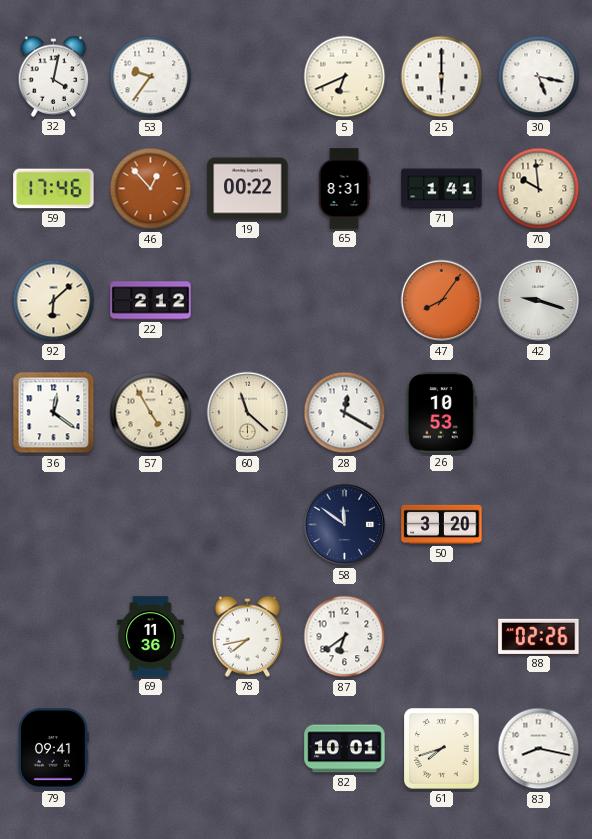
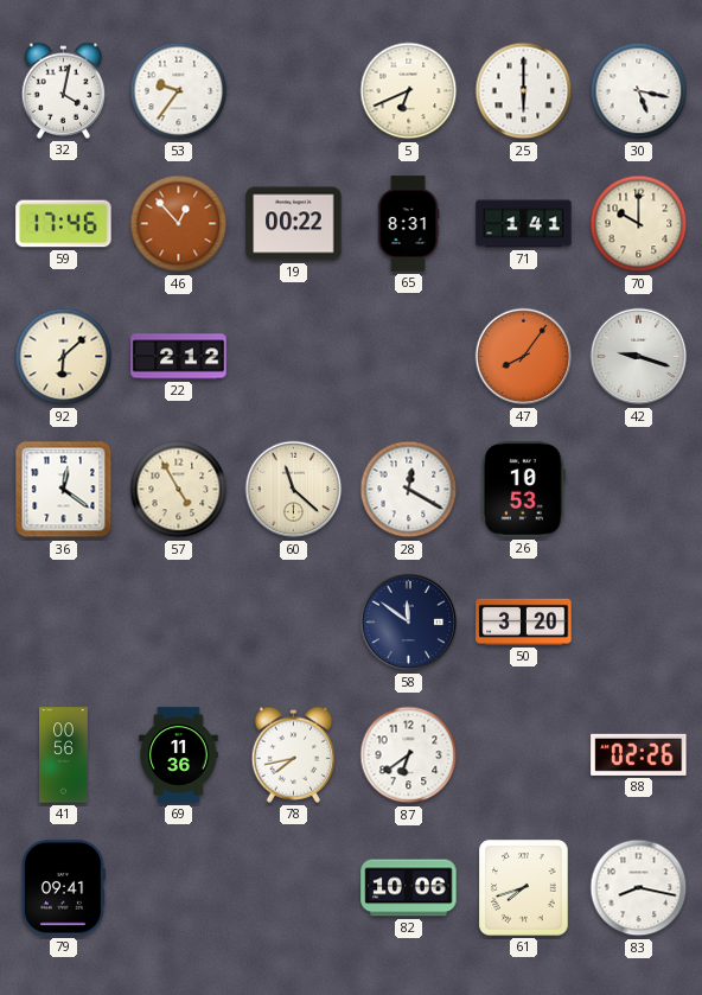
70: 9:59 -> 10:00
41: none -> 00:56
82: 10:01 -> 10:06
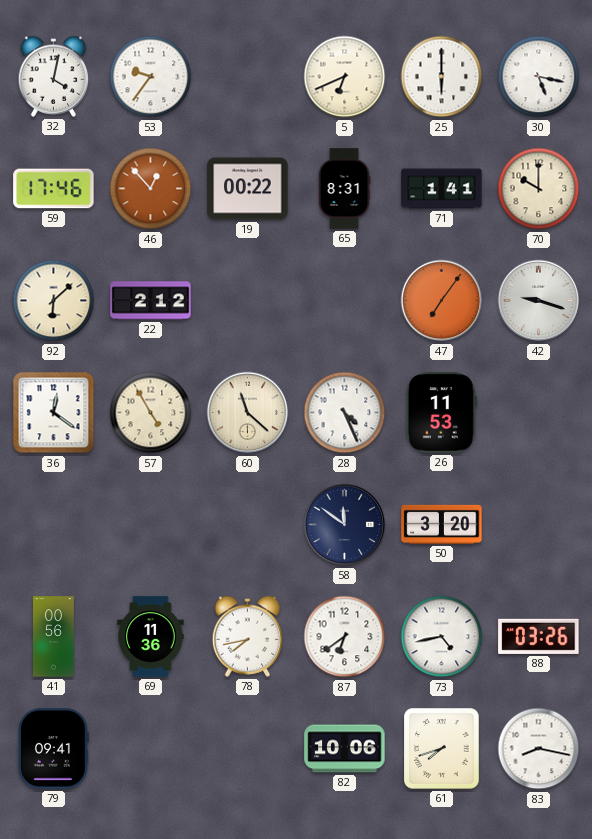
47: 8:06 -> 7:06
28: 12:20 -> 4:26
26: 10:53 -> 11:53
73: none -> 4:43
88: 02:26 -> 03:26
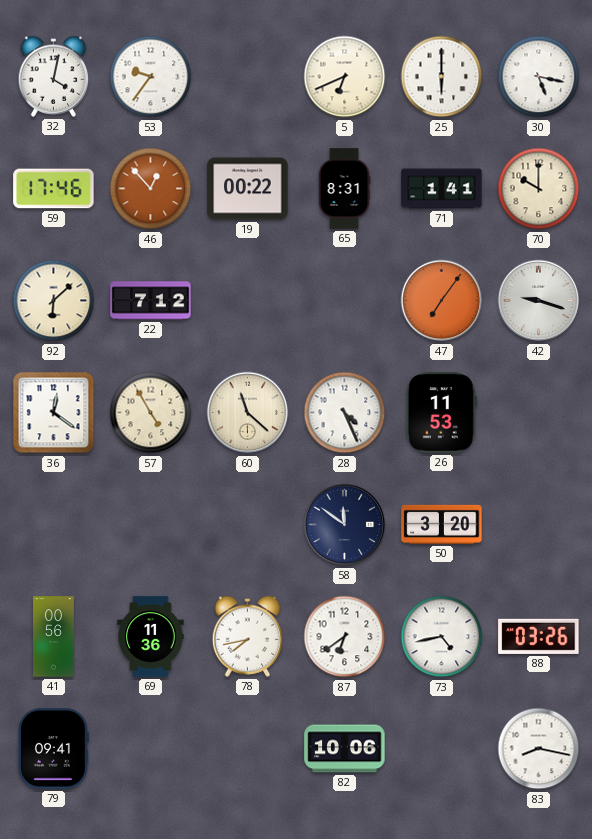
22: 2:12 -> 7:12
61: 7:42 -> none
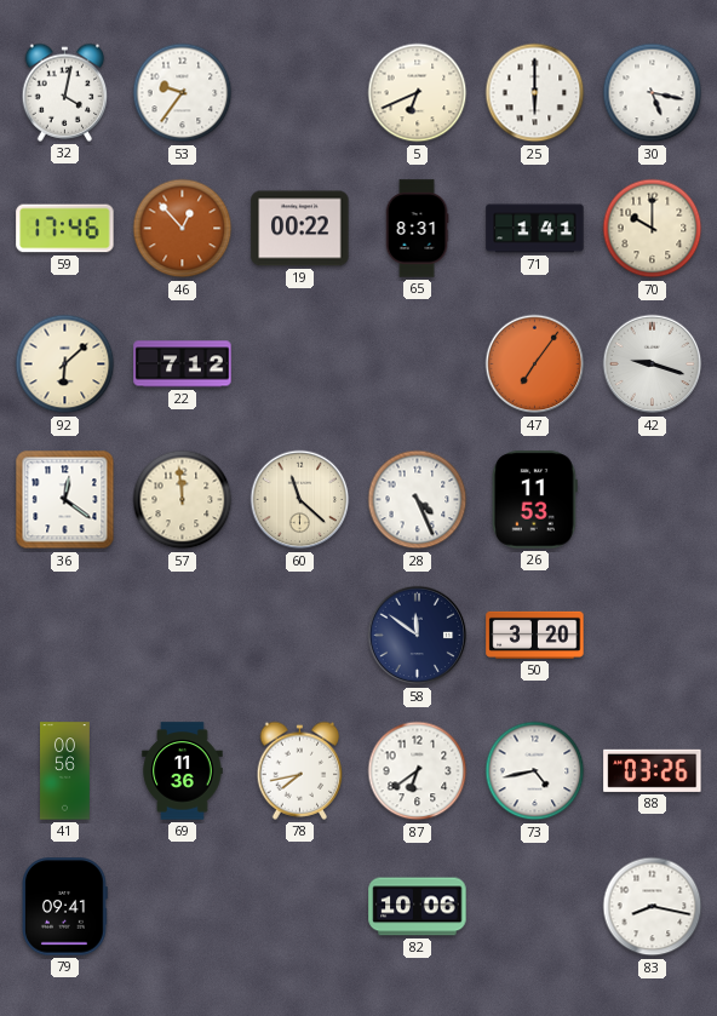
57: 4:55 -> 11:59
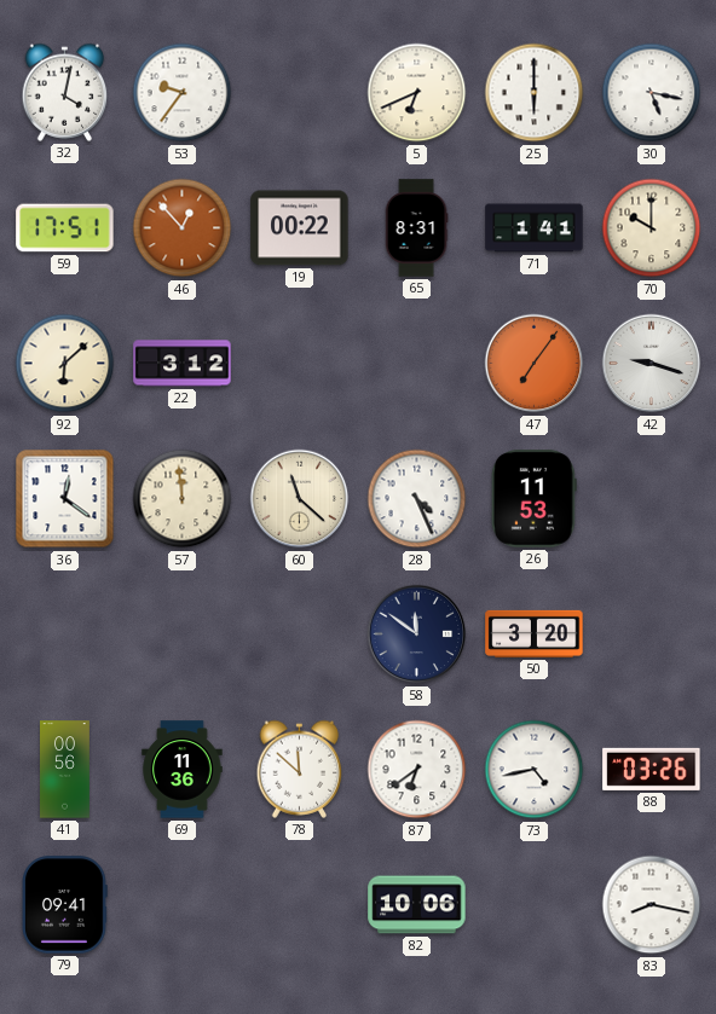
59: 17:46 -> 17:51
22: 7:12 -> 3:12
78: 7:43 -> 11:52
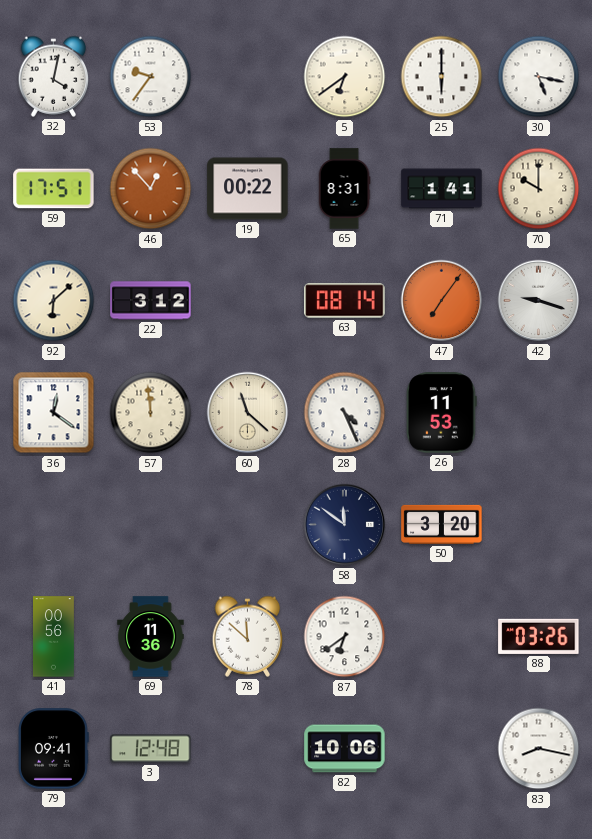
5: 6:41 -> 6:39
63: none -> 08:14
73: 4:43 -> none
3: none -> 12:48
